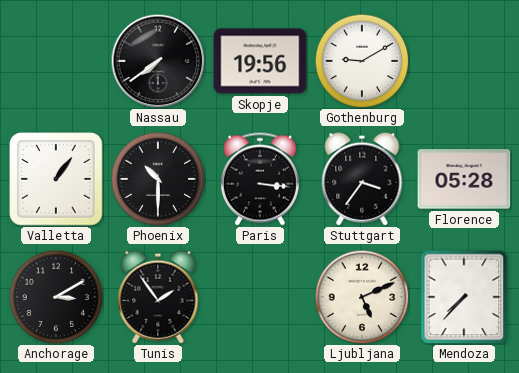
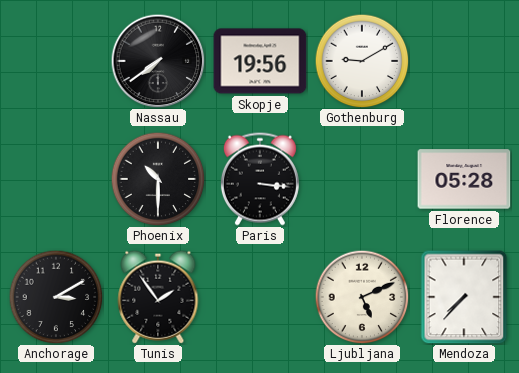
Valletta: 1:06 -> none
Stuttgart: 3:36 -> none
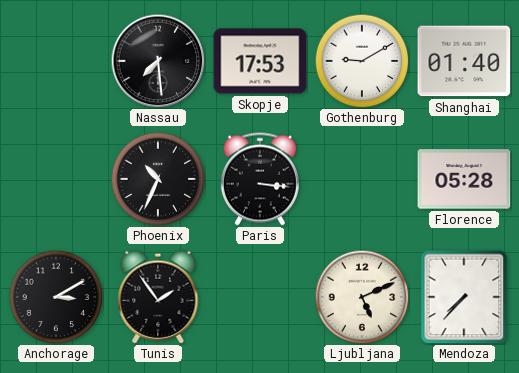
Nassau: 7:39 -> 7:29
Skopje: 19:56 -> 17:53
Shanghai: none -> 01:40
Phoenix: 10:30 -> 10:34
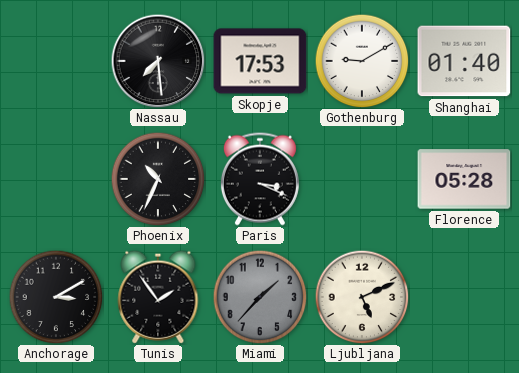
Paris: 3:16 -> 3:19
Miami: none -> 1:37
Mendoza: 7:37 -> none
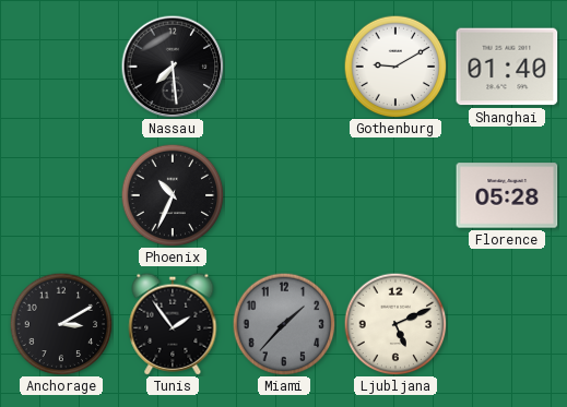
Skopje: 17:53 -> none
Paris: 3:19 -> none
